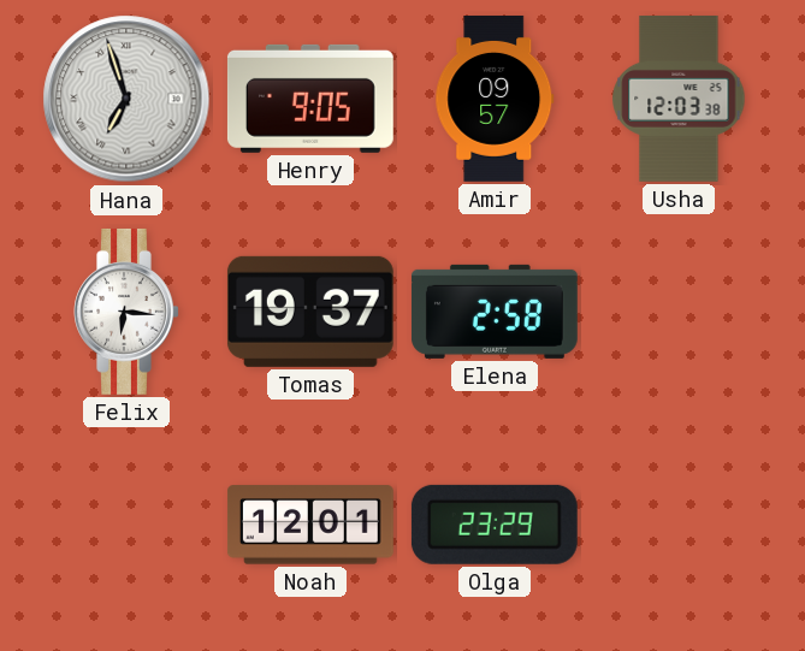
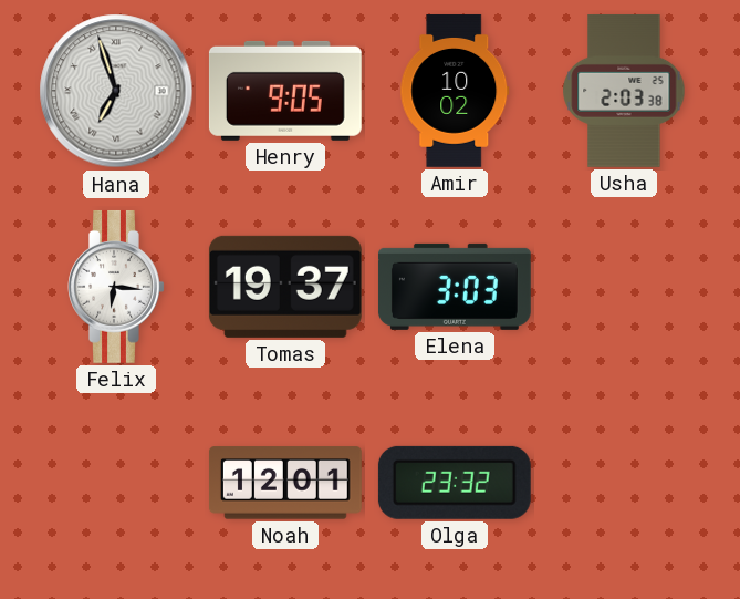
Amir: 09:57 -> 10:02
Usha: 12:03 -> 2:03
Elena: 2:58 -> 3:03
Olga: 23:29 -> 23:32
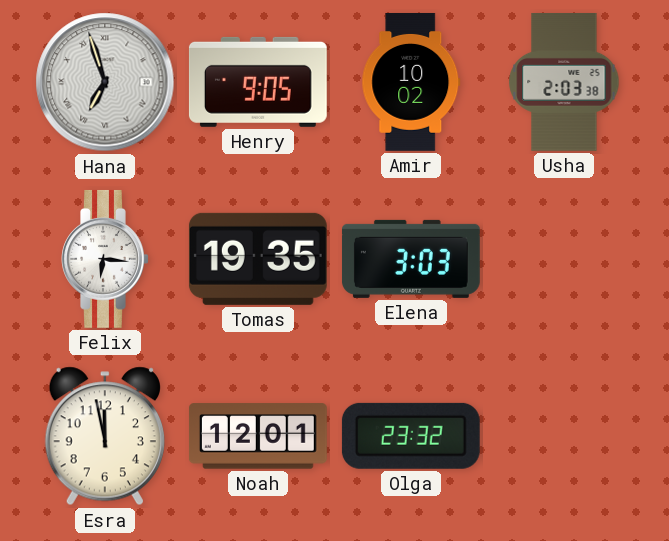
Tomas: 19:37 -> 19:35
Esra: none -> 11:58
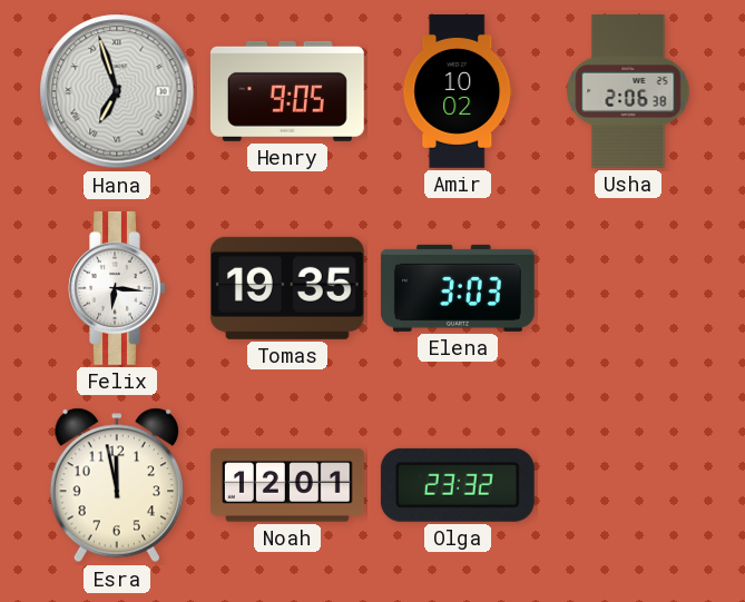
Usha: 2:03 -> 2:06
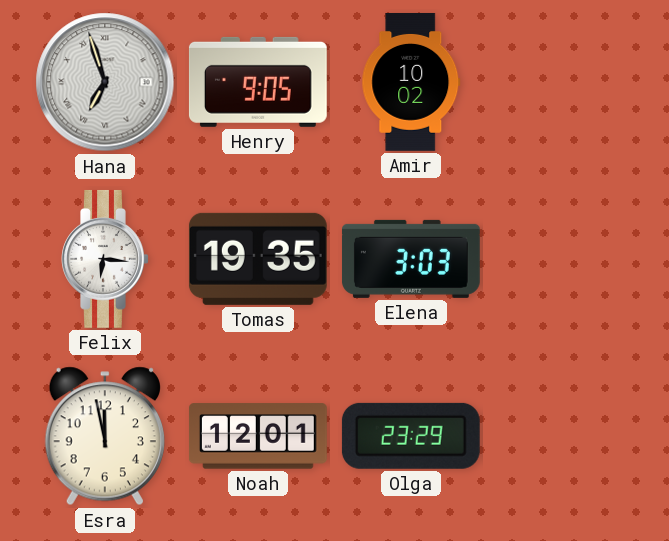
Usha: 2:06 -> none
Olga: 23:32 -> 23:29
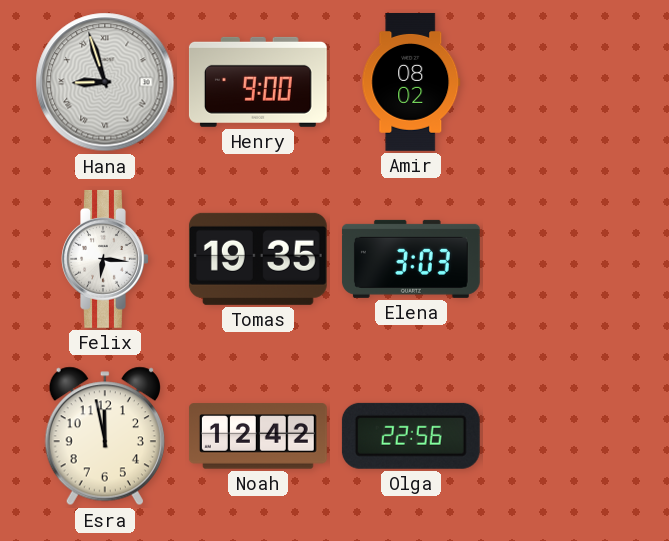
Hana: 6:57 -> 8:57
Henry: 9:05 -> 9:00
Amir: 10:02 -> 08:02
Noah: 12:01 -> 12:42
Olga: 23:29 -> 22:56
